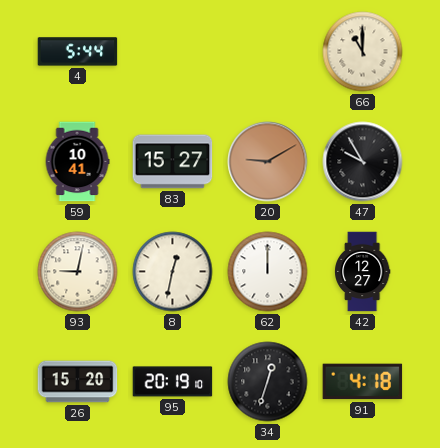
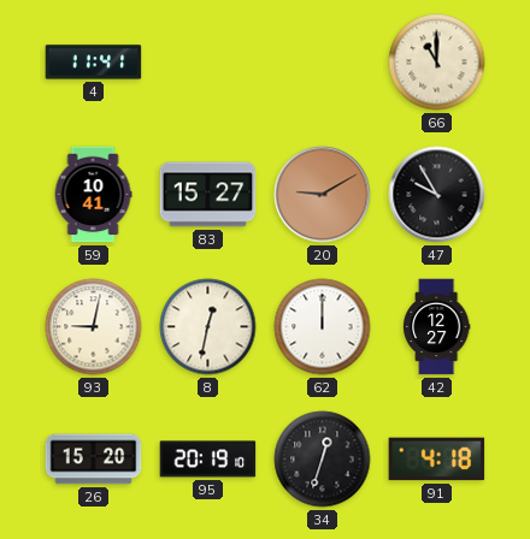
4: 5:44 -> 11:41
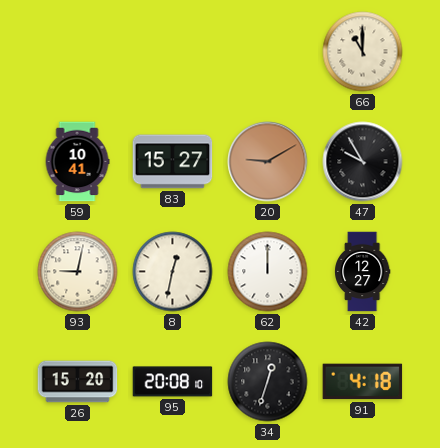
4: 11:41 -> none
95: 20:19 -> 20:08
